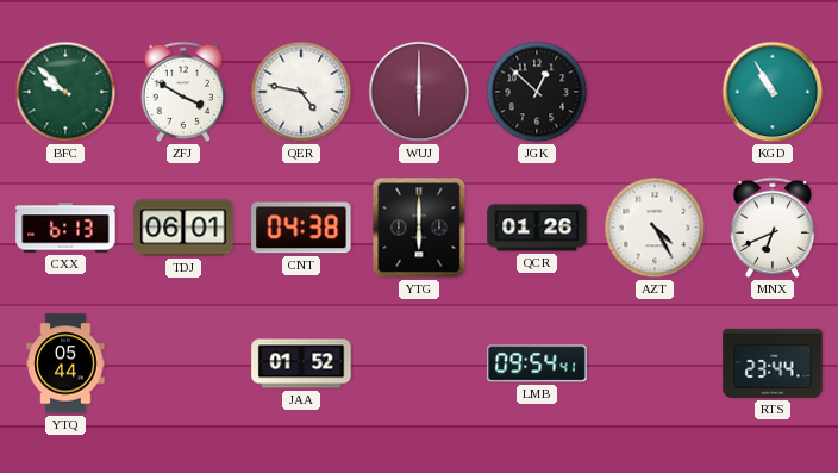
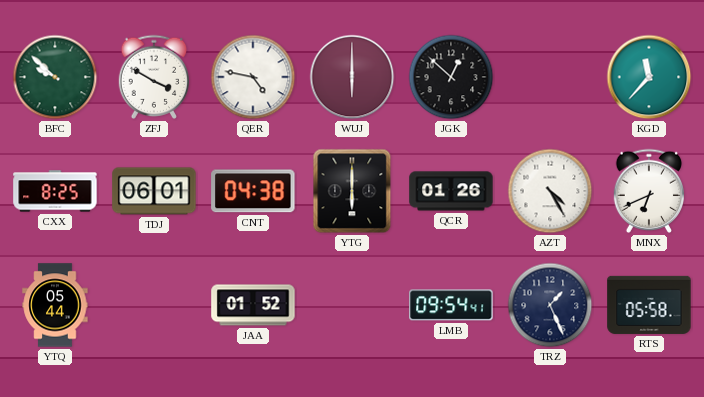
KGD: 10:55 -> 11:37
CXX: 6:13 -> 8:25
TRZ: none -> 1:26
RTS: 23:44 -> 05:58
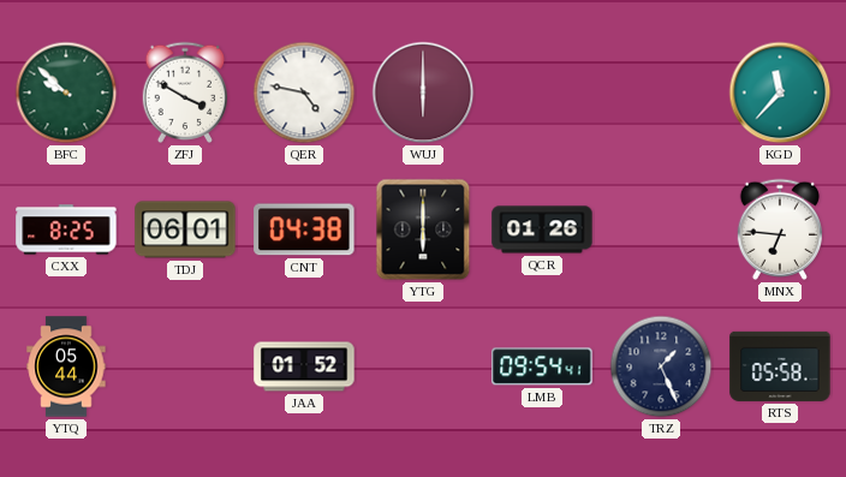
JGK: 12:52 -> none
AZT: 4:25 -> none
MNX: 6:41 -> 6:46
